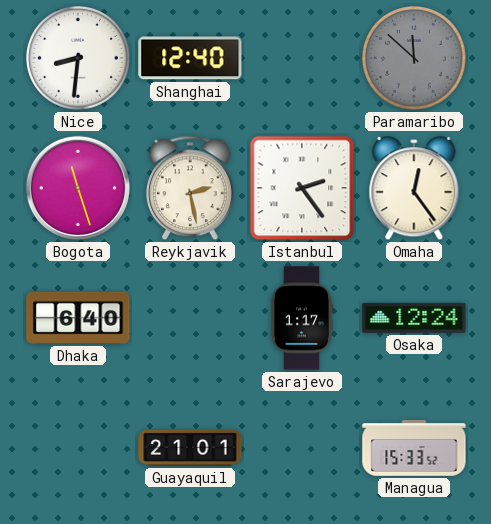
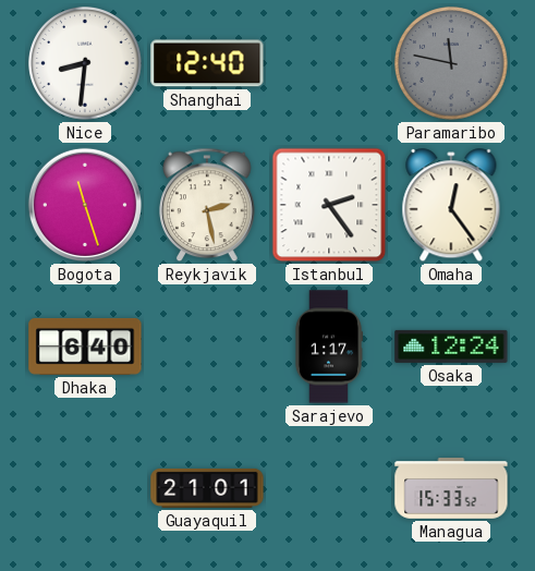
Paramaribo: 11:52 -> 11:47
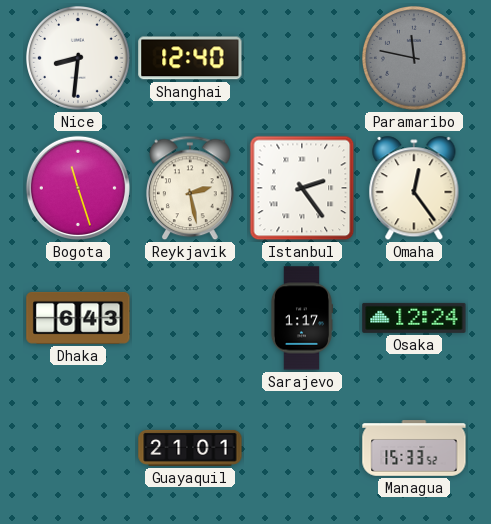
Dhaka: 6:40 -> 6:43
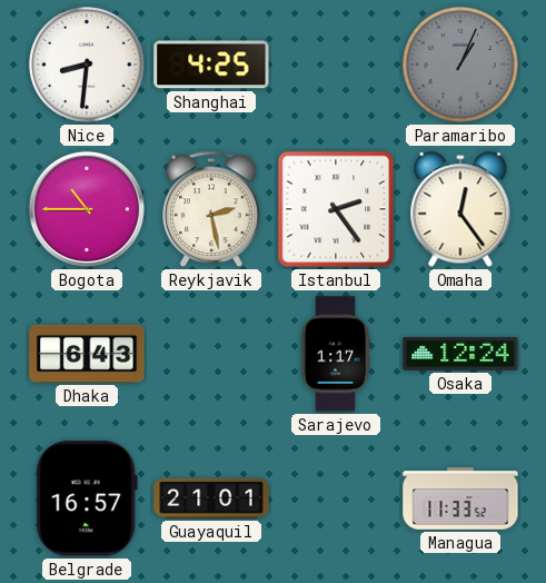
Shanghai: 12:40 -> 4:25
Paramaribo: 11:47 -> 1:04
Bogota: 11:27 -> 10:45
Belgrade: none -> 16:57
Managua: 15:33 -> 11:33
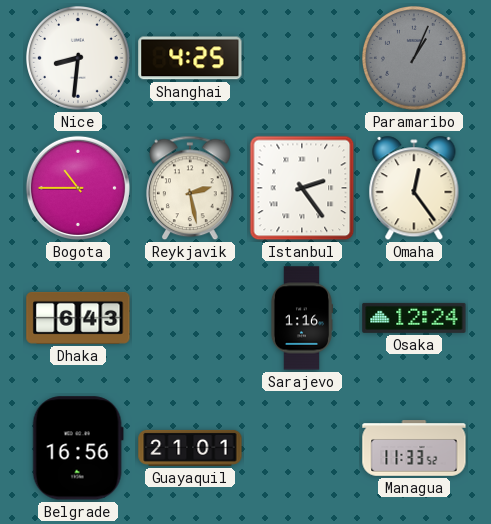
Sarajevo: 1:17 -> 1:16
Belgrade: 16:57 -> 16:56
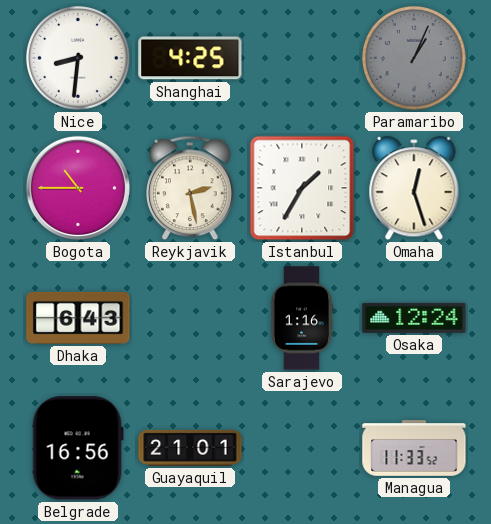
Istanbul: 2:24 -> 1:35
Omaha: 12:24 -> 12:27
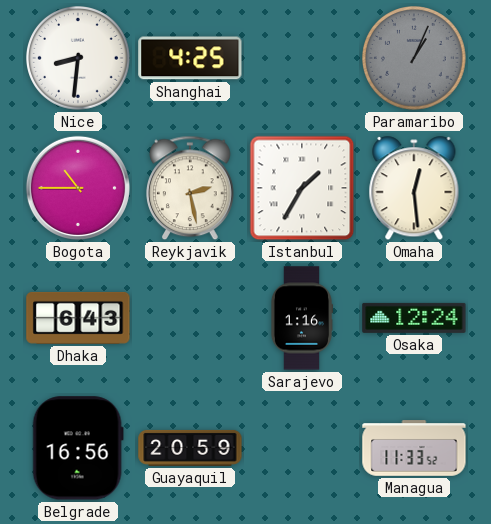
Omaha: 12:27 -> 12:29
Guayaquil: 21:01 -> 20:59
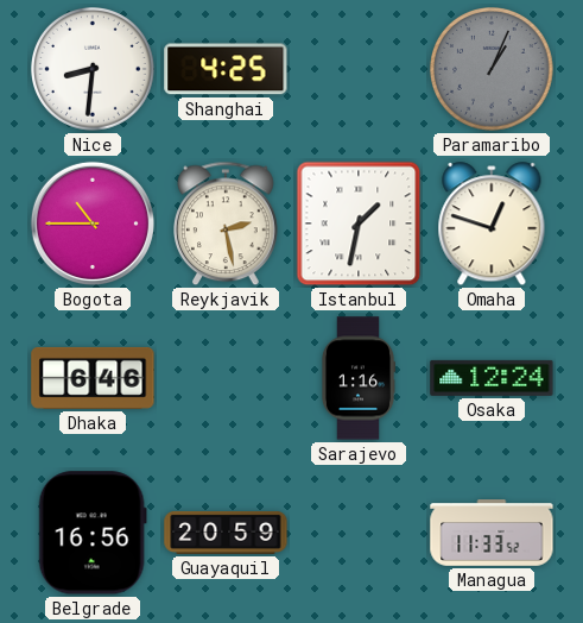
Istanbul: 1:35 -> 1:32
Omaha: 12:29 -> 12:48
Dhaka: 6:43 -> 6:46
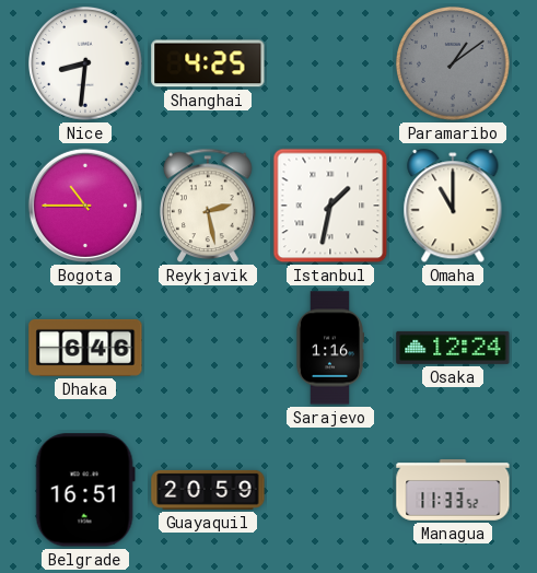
Paramaribo: 1:04 -> 1:09
Omaha: 12:48 -> 11:00
Belgrade: 16:56 -> 16:51
